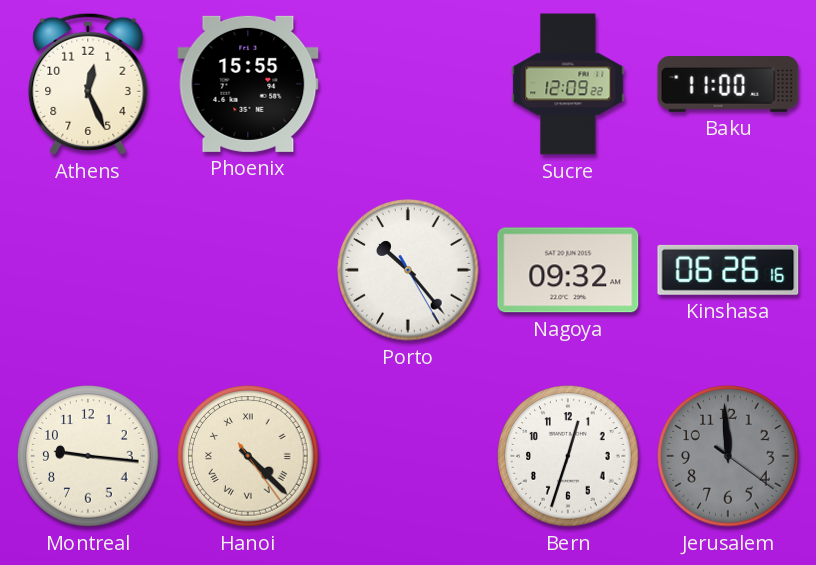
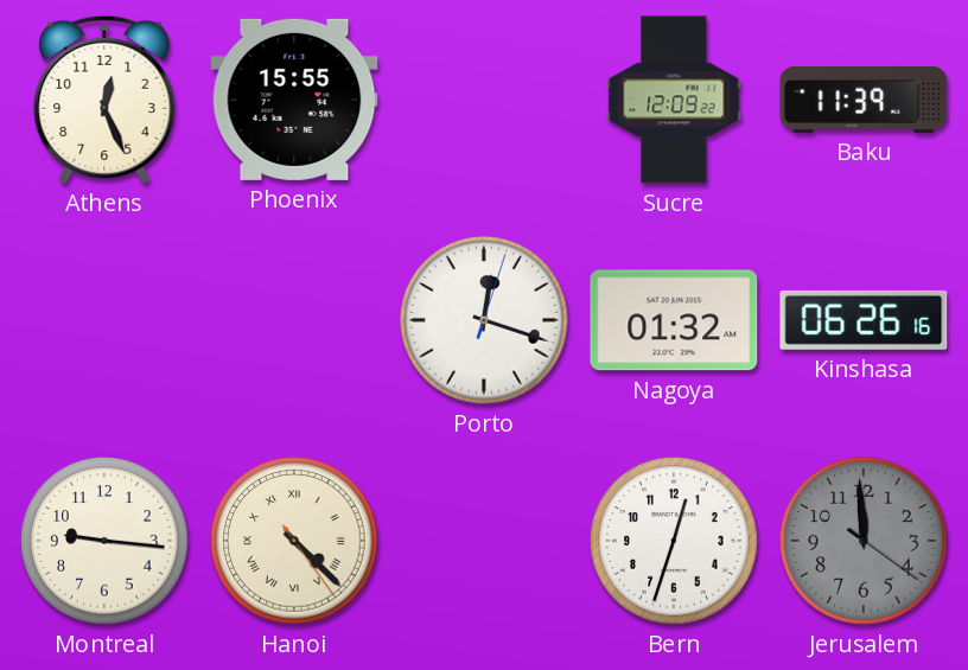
Baku: 11:00 -> 11:39
Porto: 10:23 -> 12:18
Nagoya: 09:32 -> 01:32
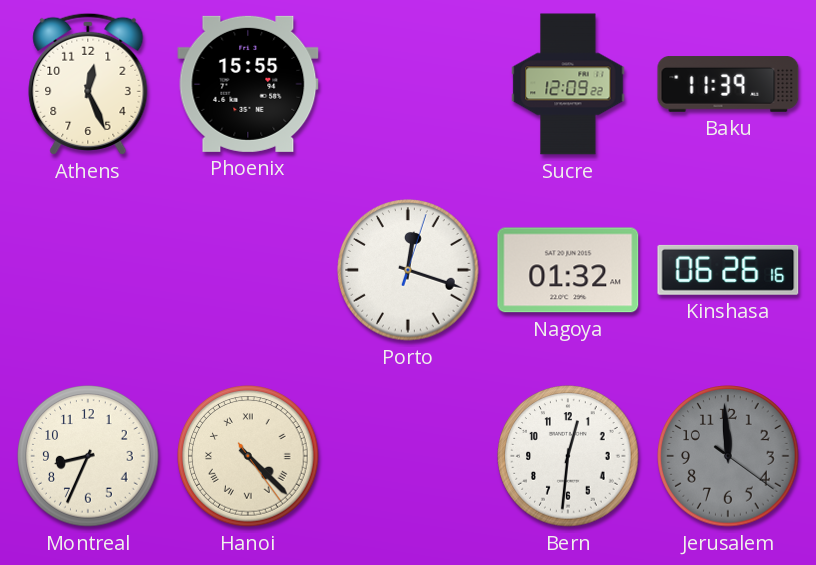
Montreal: 9:16 -> 8:34
Bern: 12:33 -> 12:31
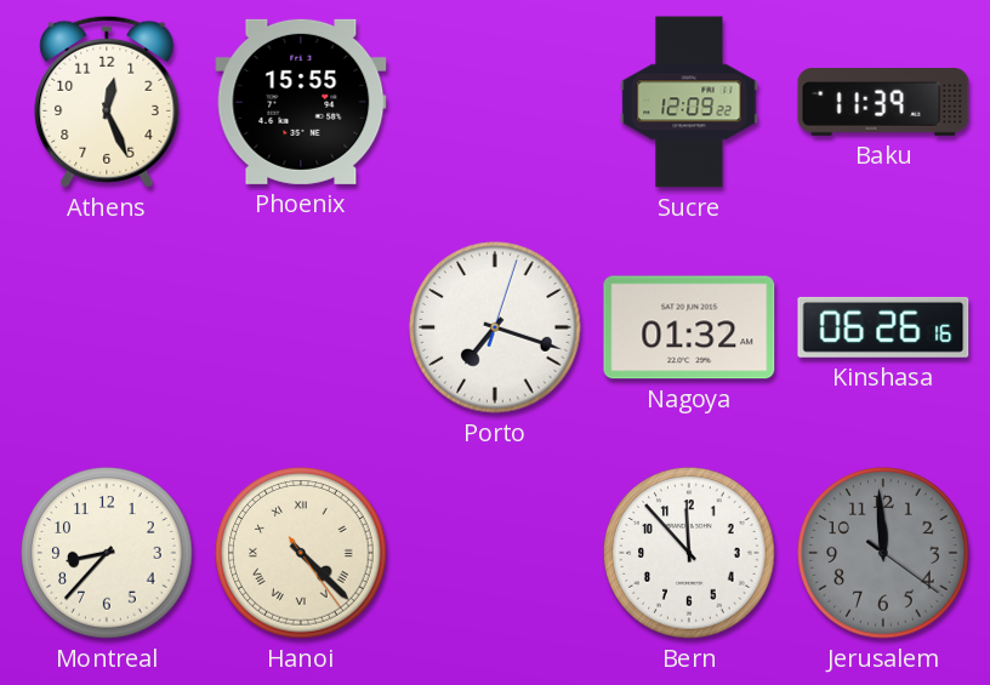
Porto: 12:18 -> 7:18
Montreal: 8:34 -> 8:37
Bern: 12:31 -> 11:53
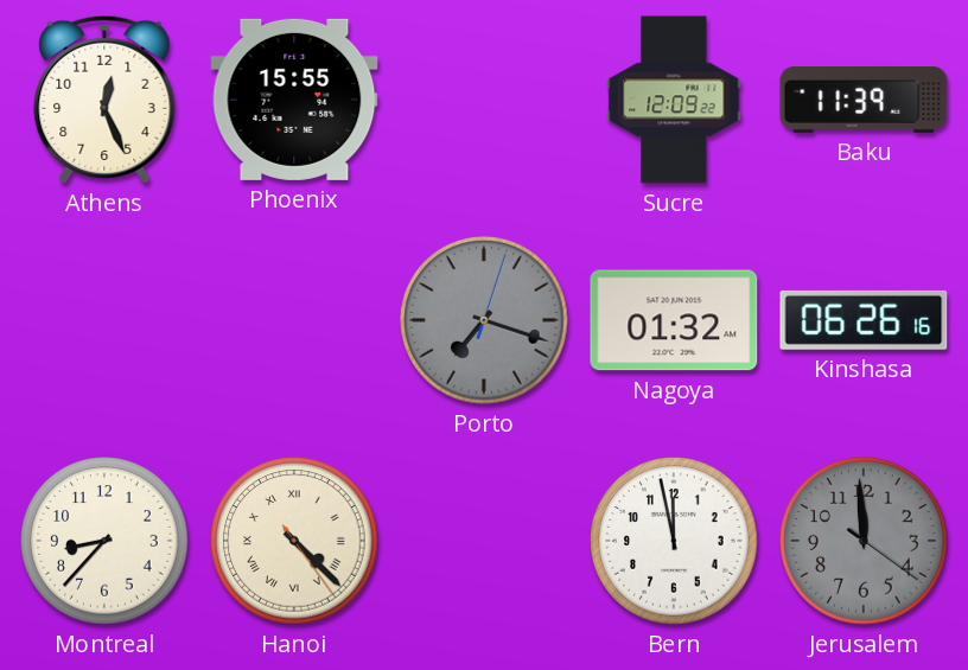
Porto dial: white -> grey
Bern: 11:53 -> 11:58
